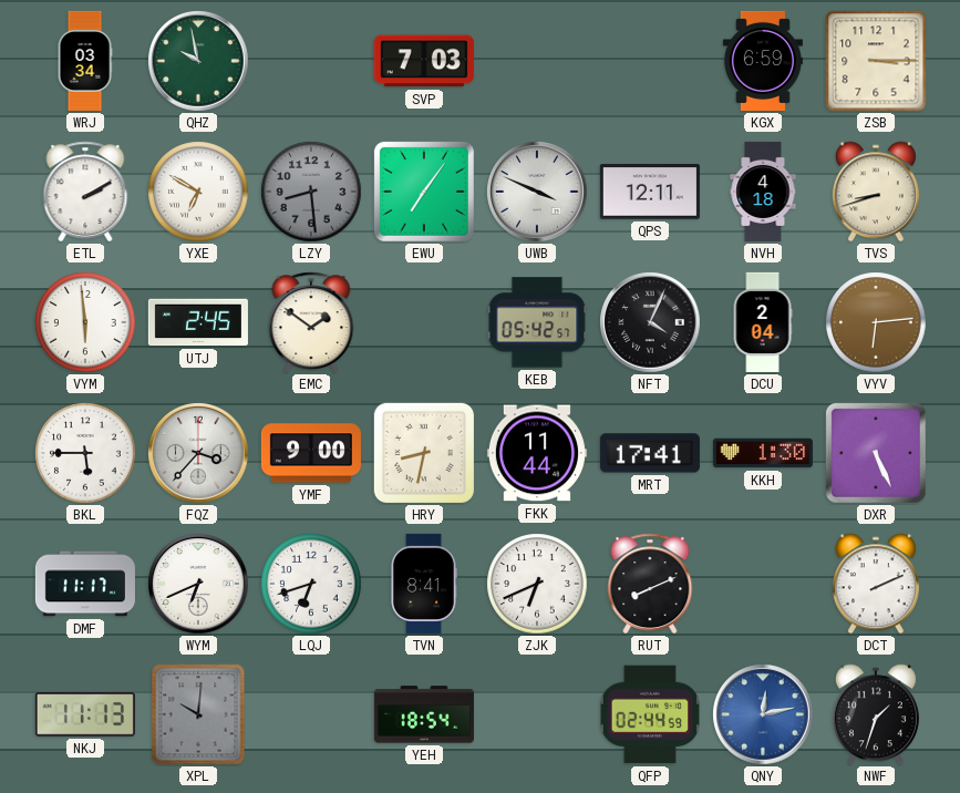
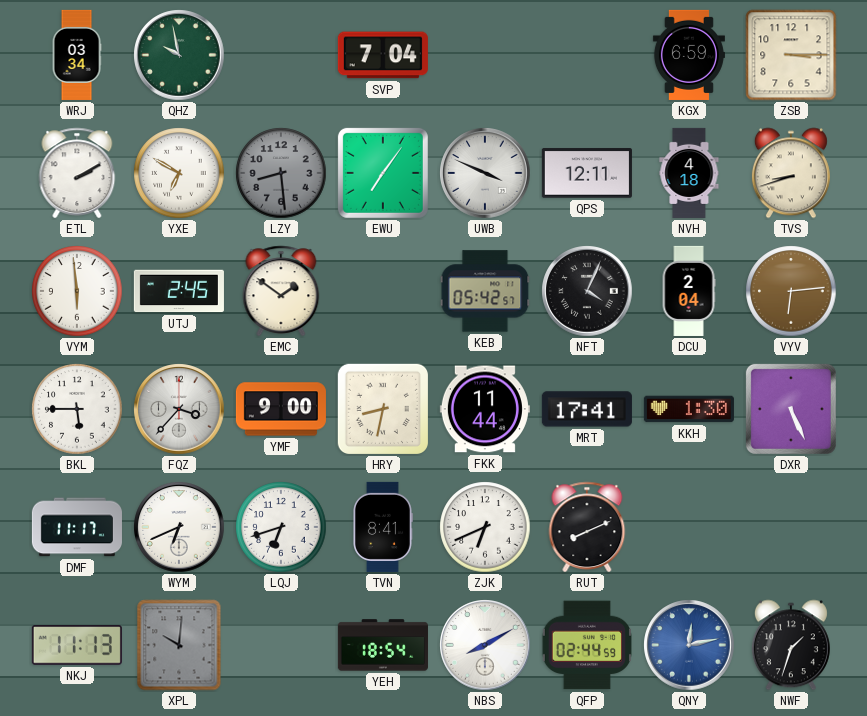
SVP: 7:03 -> 7:04
DCT: 2:11 -> none
NBS: none -> 8:10
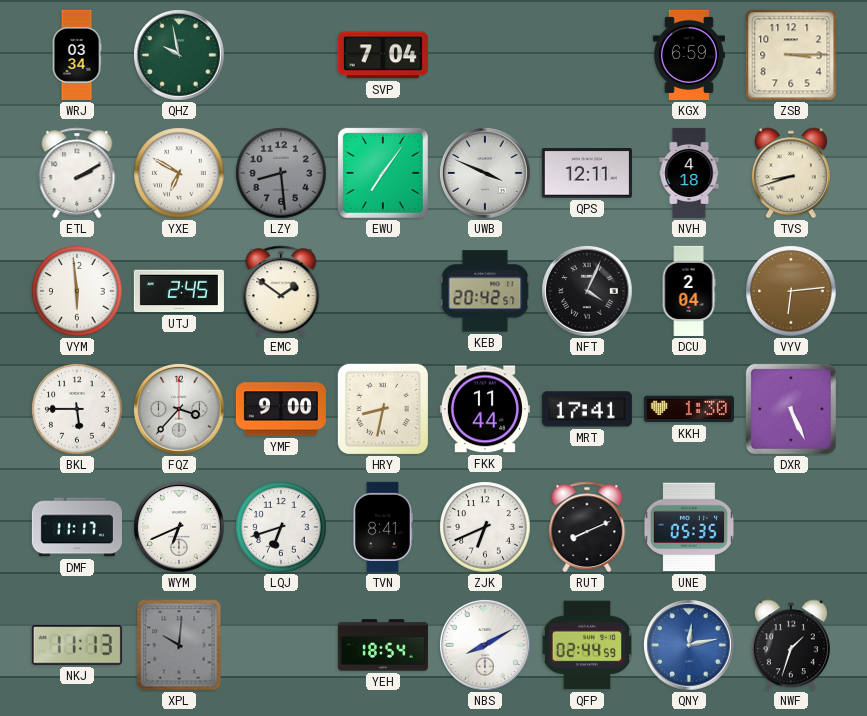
KEB: 05:42 -> 20:42
UNE: none -> 05:35
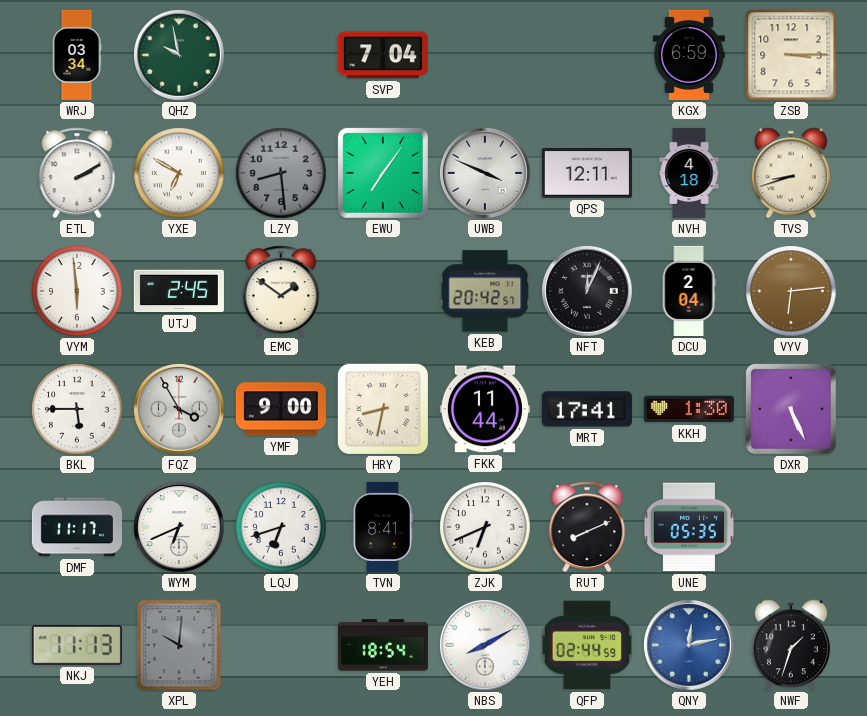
NFT: 4:04 -> 12:04
FQZ: 3:37 -> 3:55
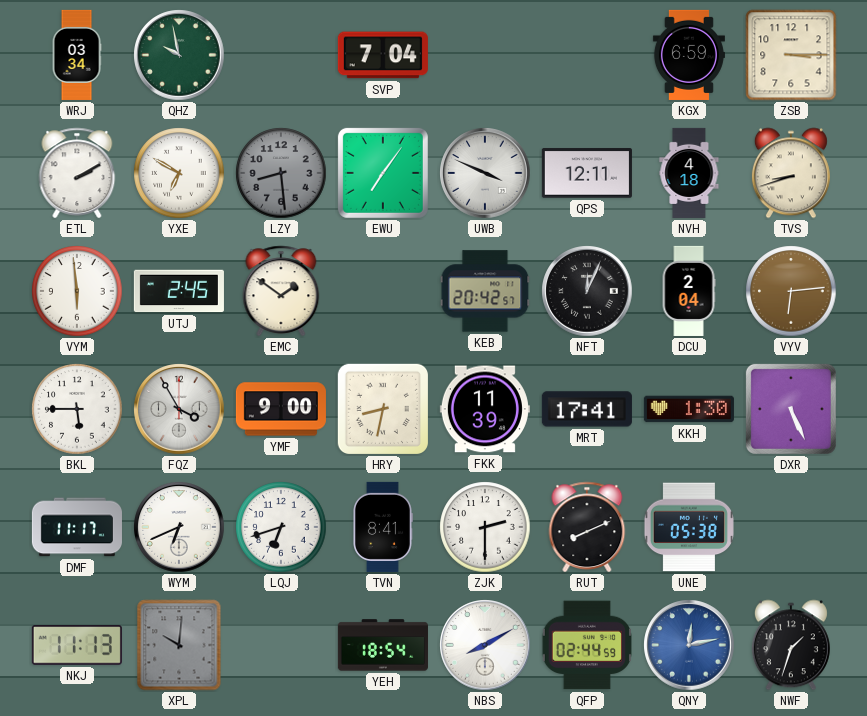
FKK: 11:44 -> 11:39
ZJK: 6:41 -> 2:30
UNE: 05:35 -> 05:38
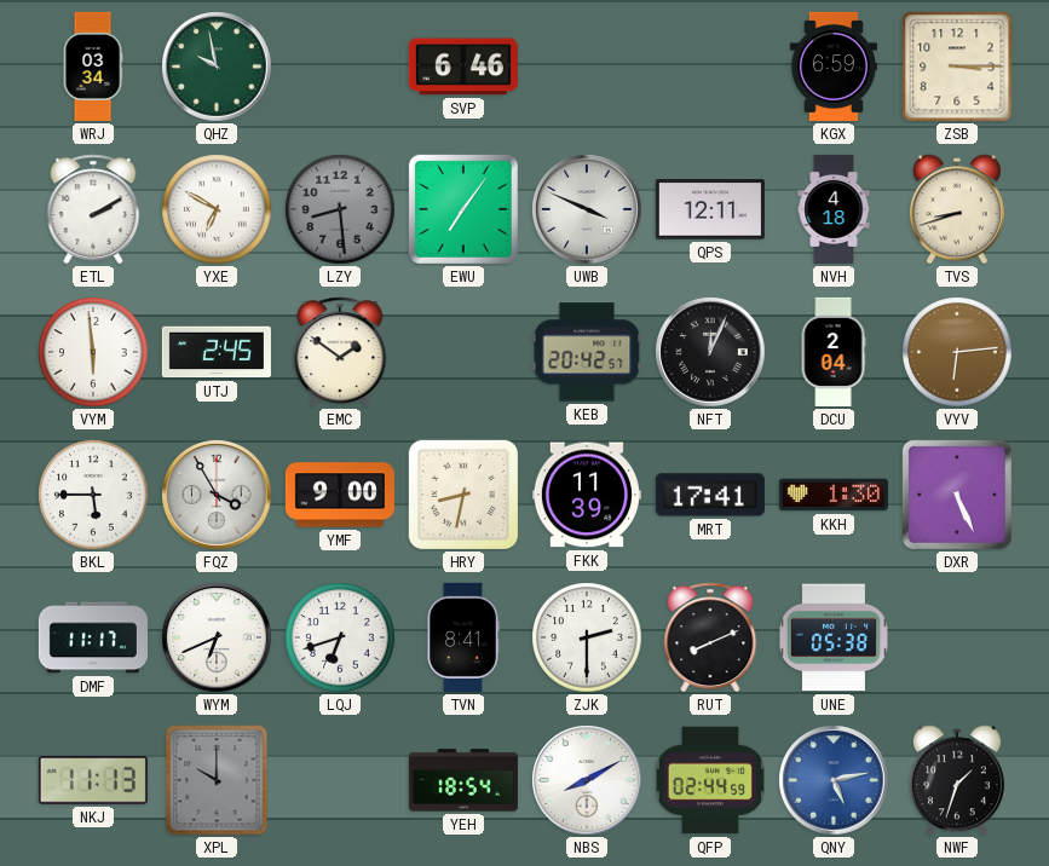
SVP: 7:04 -> 6:46
XPL: 10:01 -> 10:00
QNY: 12:13 -> 5:13
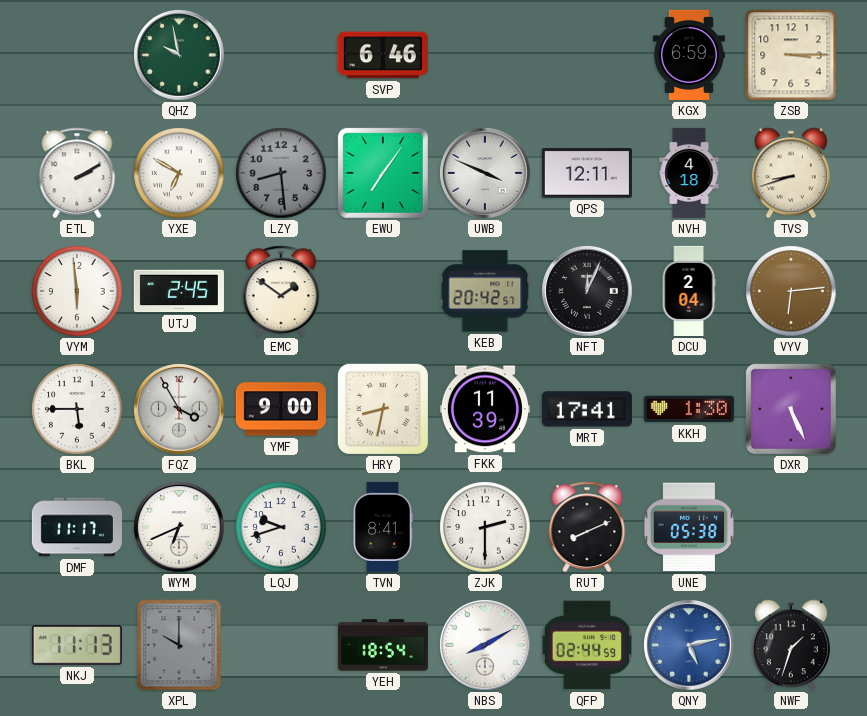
WRJ: 03:34 -> none
LQJ: 6:42 -> 9:42
